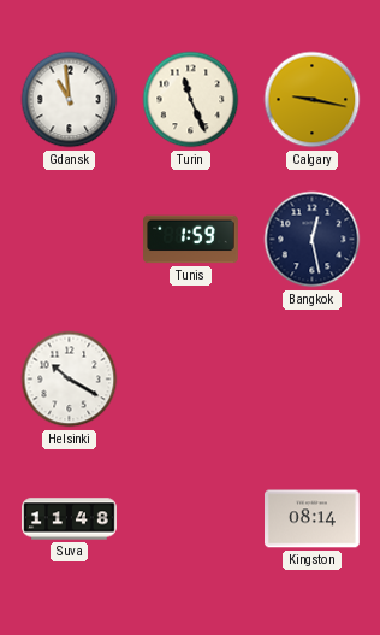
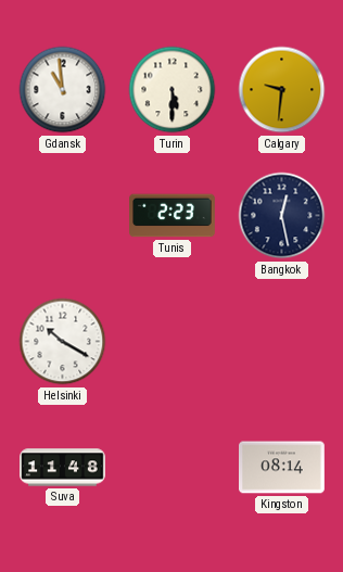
Turin: 11:26 -> 5:30
Calgary: 9:17 -> 9:31
Tunis: 1:59 -> 2:23
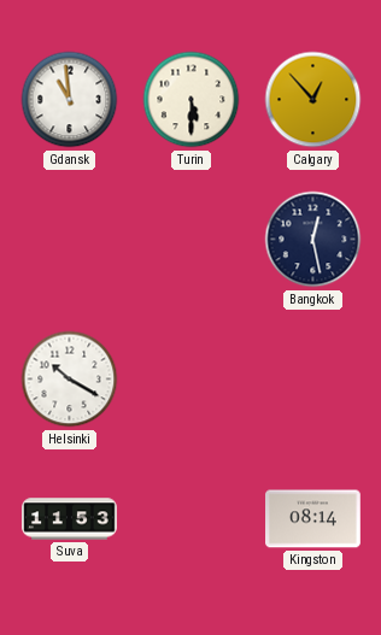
Calgary: 9:31 -> 12:53
Tunis: 2:23 -> none
Suva: 11:48 -> 11:53
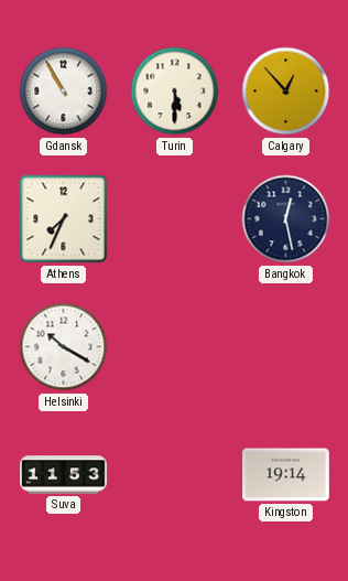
Gdansk: 10:59 -> 10:55
Athens: none -> 7:34
Kingston: 08:14 -> 19:14
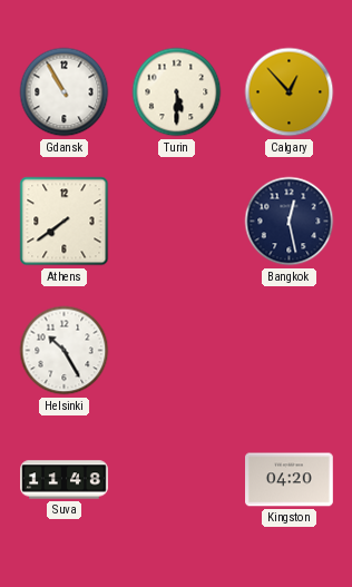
Athens: 7:34 -> 7:39
Helsinki: 10:20 -> 10:25
Suva: 11:53 -> 11:48
Kingston: 19:14 -> 04:20
